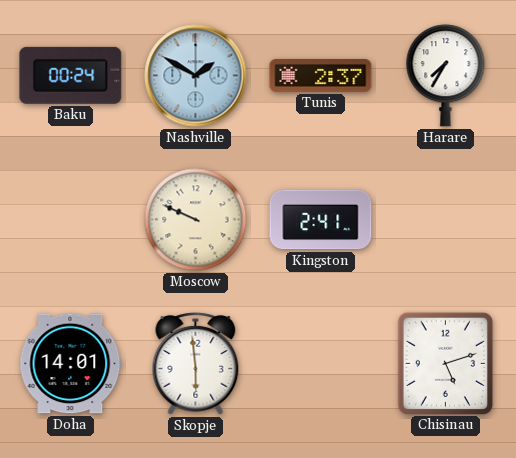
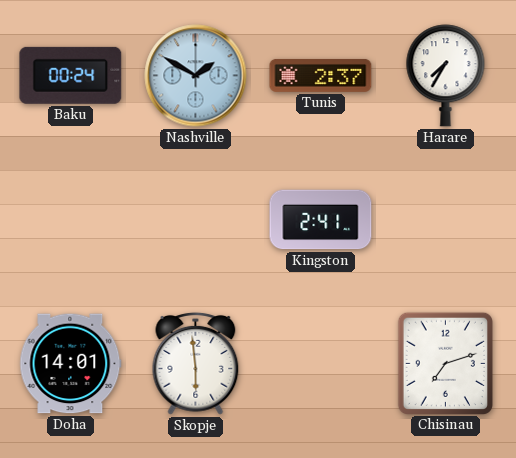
Moscow: 9:49 -> none
Chisinau: 5:12 -> 7:12
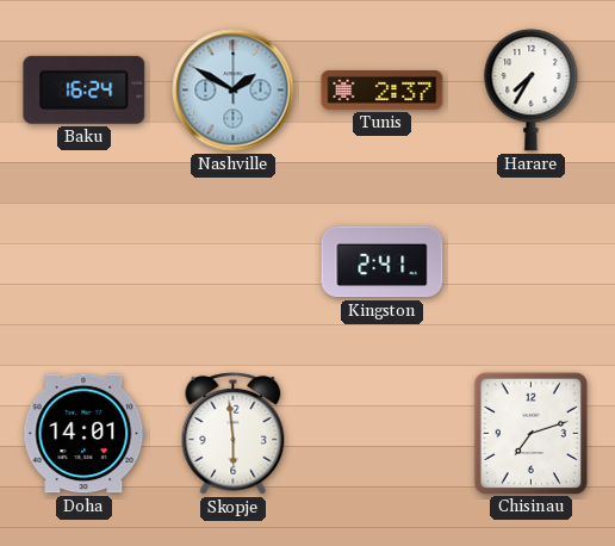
Baku: 00:24 -> 16:24
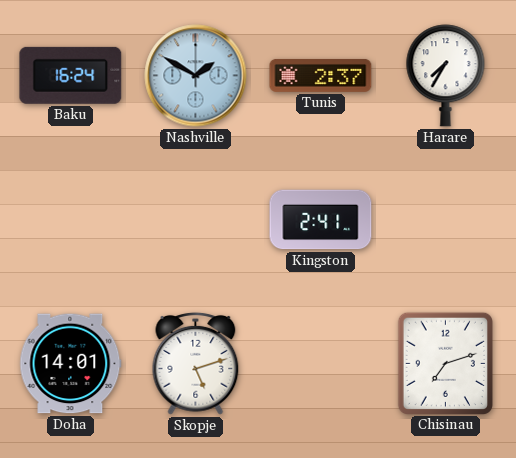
Skopje: 5:59 -> 5:12
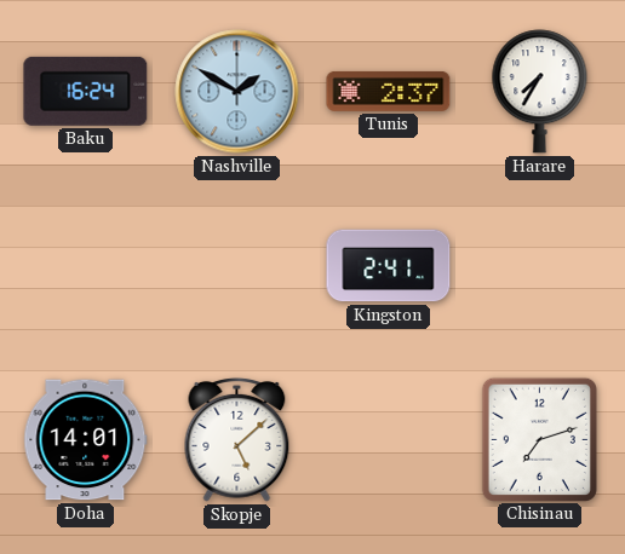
Skopje: 5:12 -> 5:08
